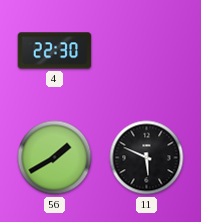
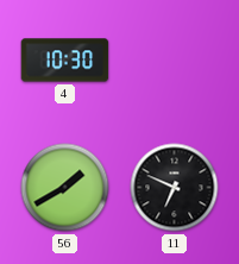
4: 22:30 -> 10:30
11: 5:49 -> 6:49
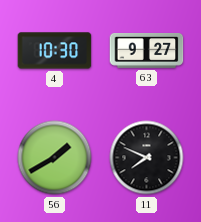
63: none -> 9:27
11: 6:49 -> 7:49
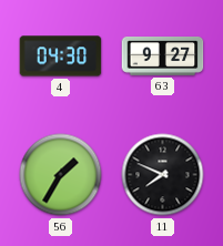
4: 10:30 -> 04:30
56: 1:40 -> 1:35
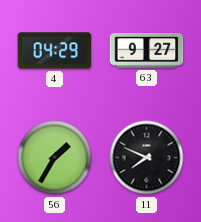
4: 04:30 -> 04:29
